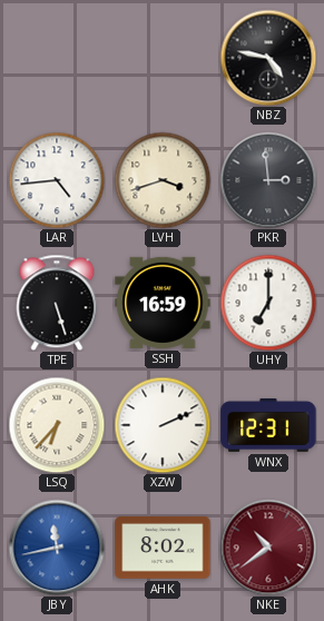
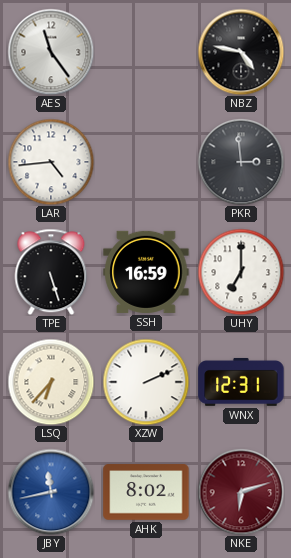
AES: none -> 11:24
LVH: 3:42 -> none
NKE: 10:39 -> 6:12
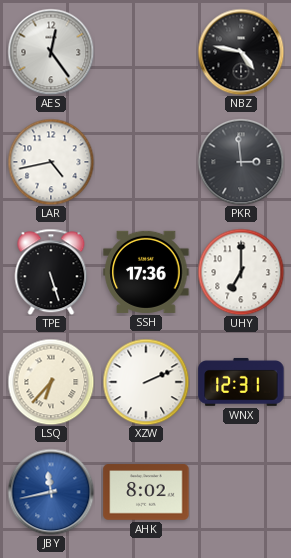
AES: 11:24 -> 12:24
LAR: 4:44 -> 4:43
SSH: 16:59 -> 17:36
NKE: 6:12 -> none
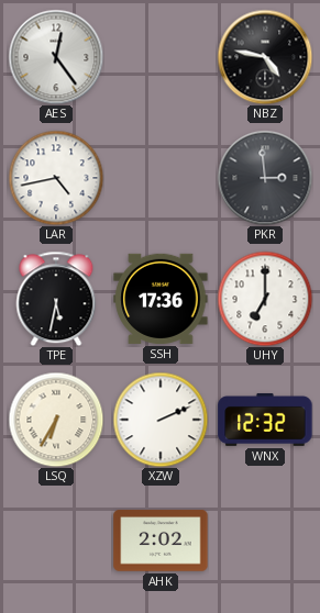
TPE: 5:27 -> 5:32
LSQ: 6:37 -> 6:35
WNX: 12:31 -> 12:32
JBY: 11:43 -> none
AHK: 8:02 -> 2:02
